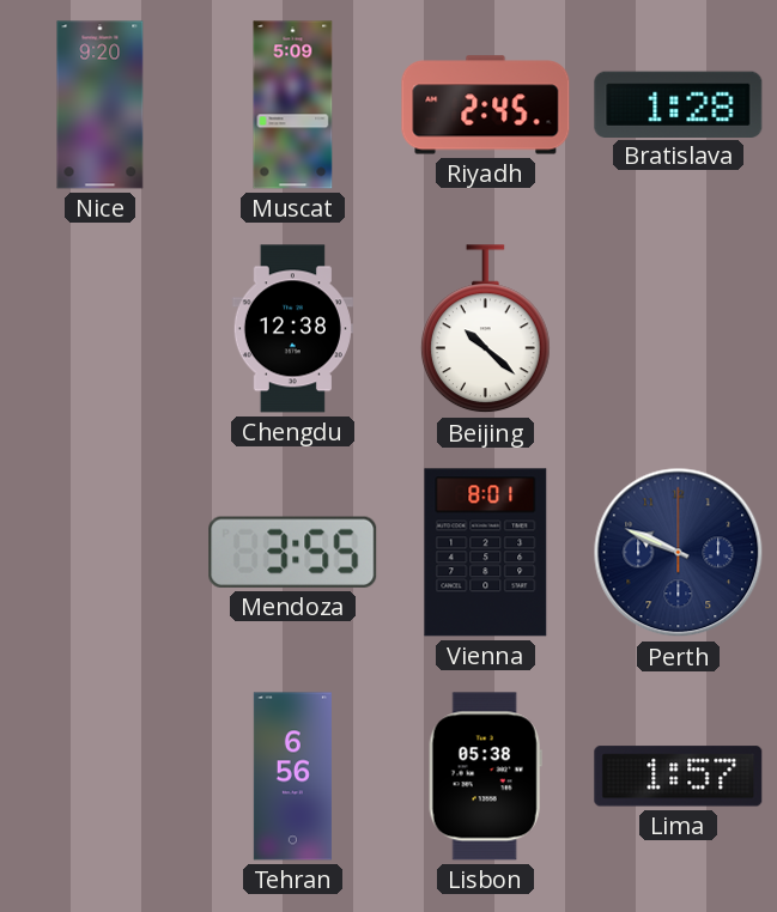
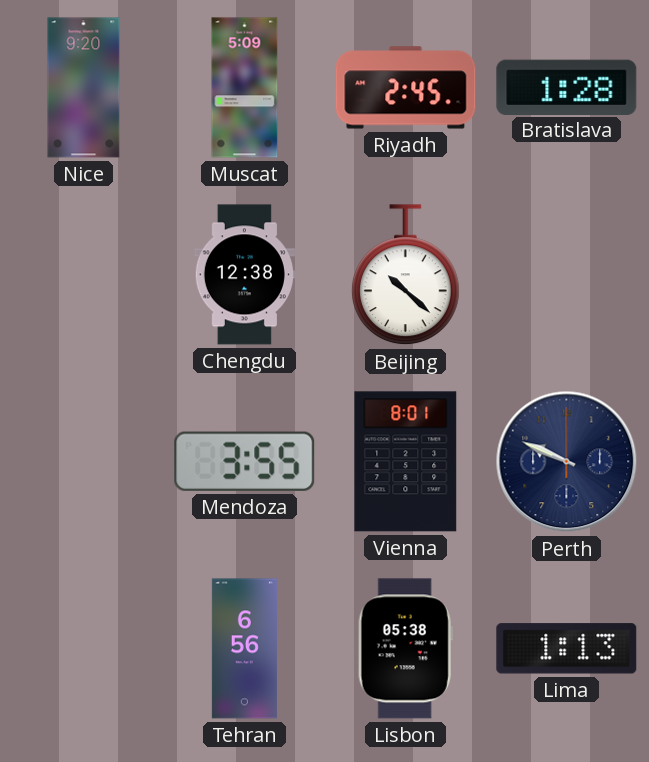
Lima: 1:57 -> 1:13
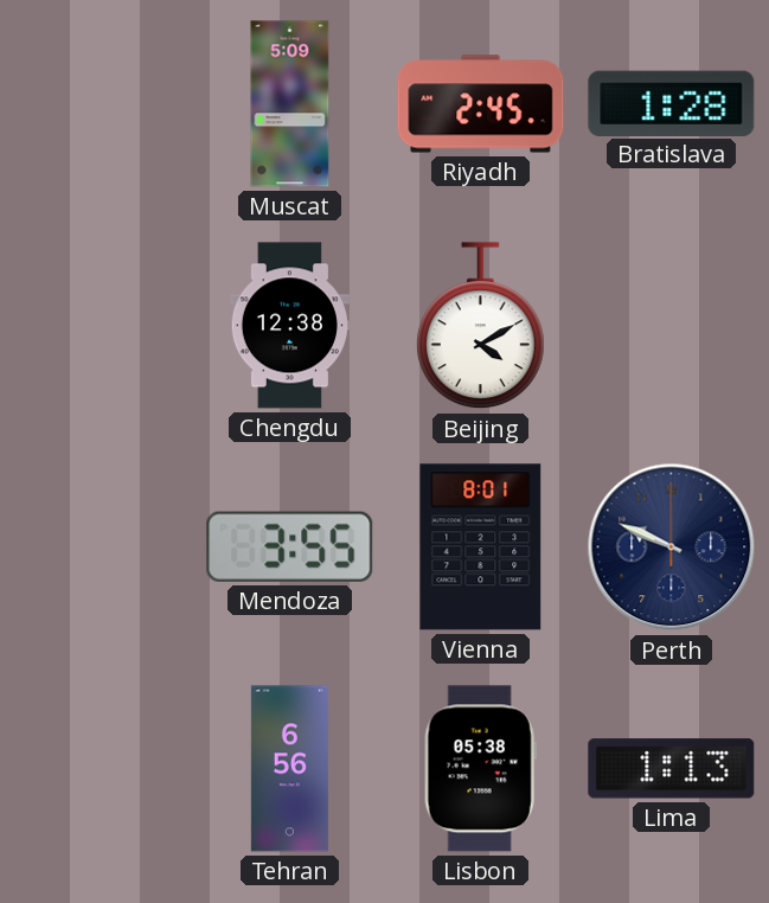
Nice: 9:20 -> none
Beijing: 10:22 -> 4:10
